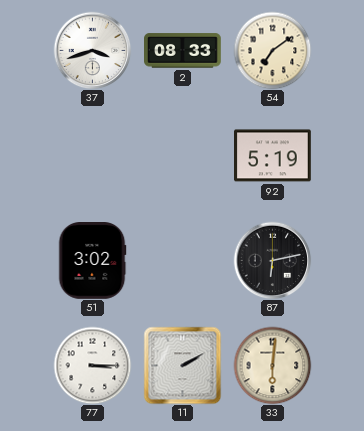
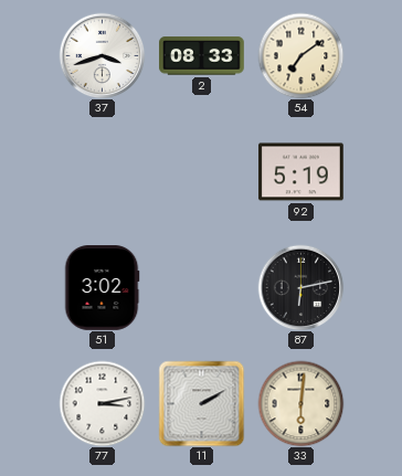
77: 3:15 -> 3:13
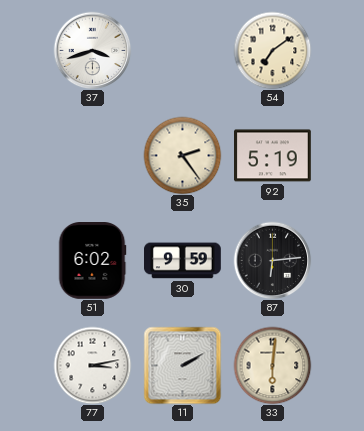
2: 08:33 -> none
35: none -> 2:24
51: 3:02 -> 6:02
30: none -> 9:59
87: 6:13 -> 6:14
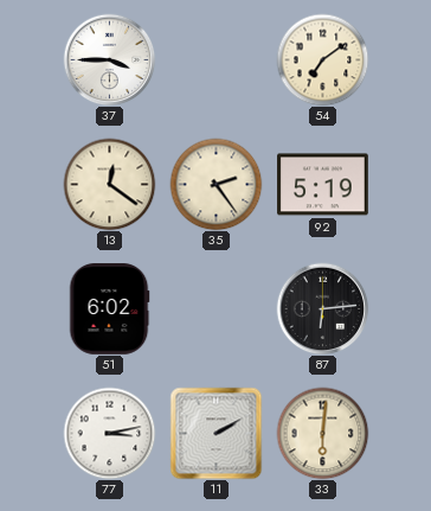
37: 3:42 -> 3:45
13: none -> 12:21
30: 9:59 -> none
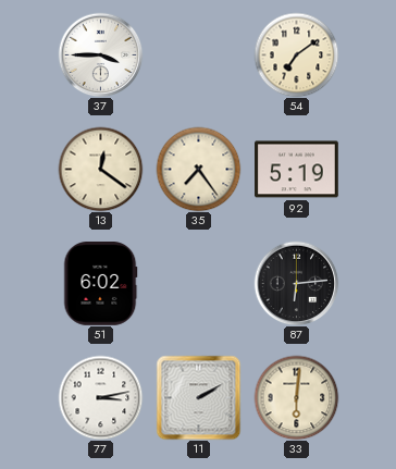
35: 2:24 -> 7:24
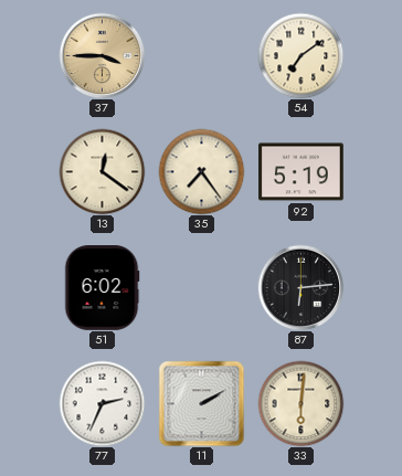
37 dial: white -> champagne
77: 3:13 -> 2:34
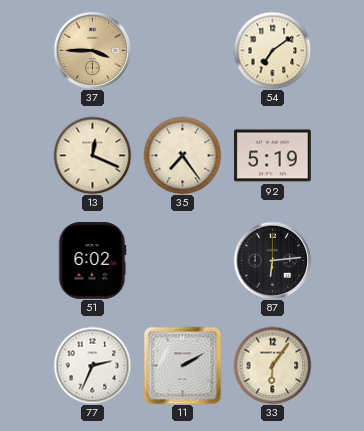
13: 12:21 -> 12:19
33: 6:01 -> 6:06
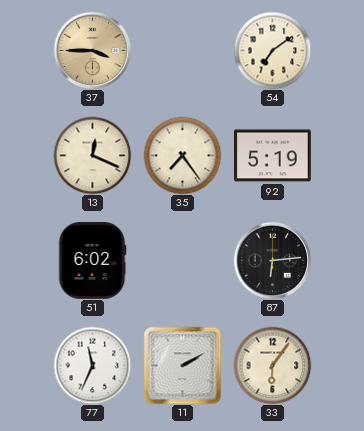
77: 2:34 -> 11:34
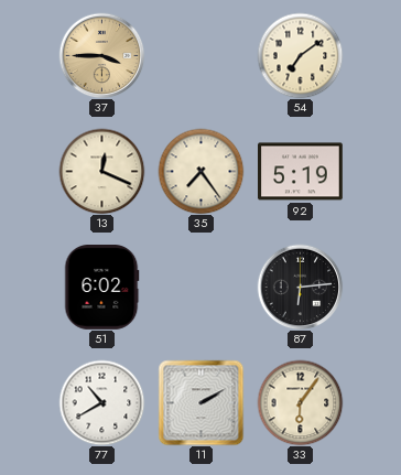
77: 11:34 -> 10:40
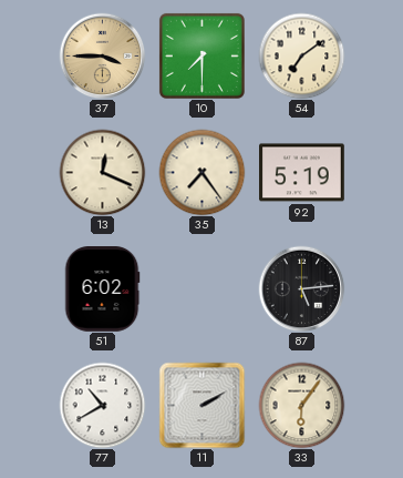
10: none -> 7:30
87: 6:14 -> 5:14
